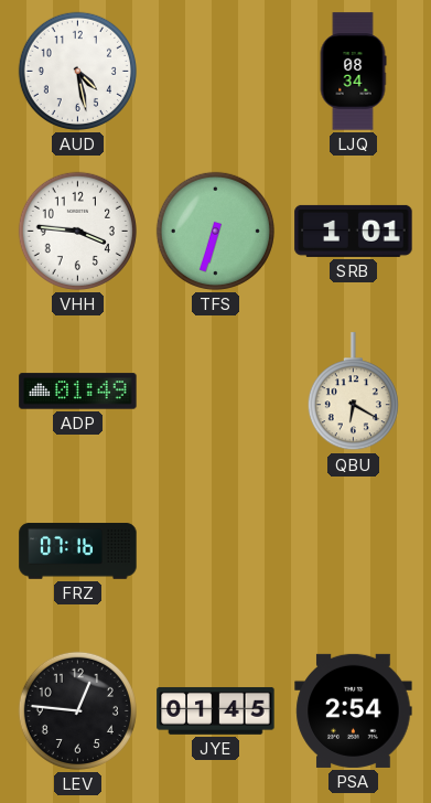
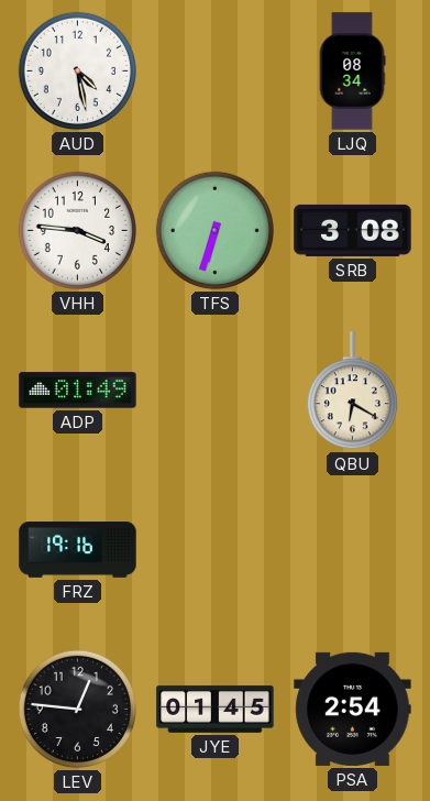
SRB: 1:01 -> 3:08
FRZ: 07:16 -> 19:16
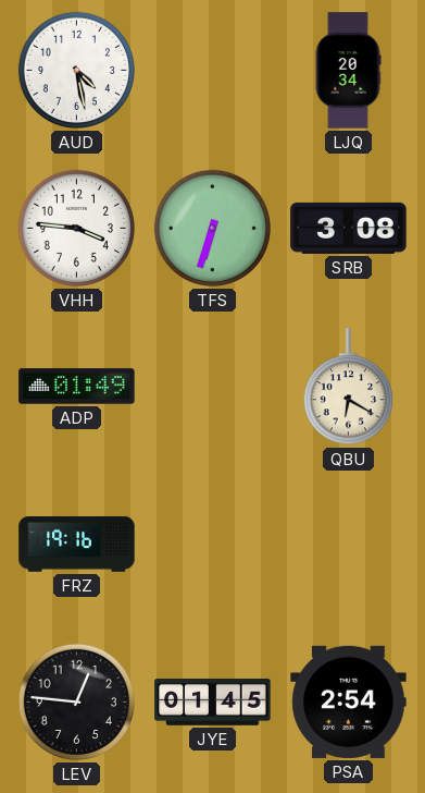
LJQ: 08:34 -> 20:34
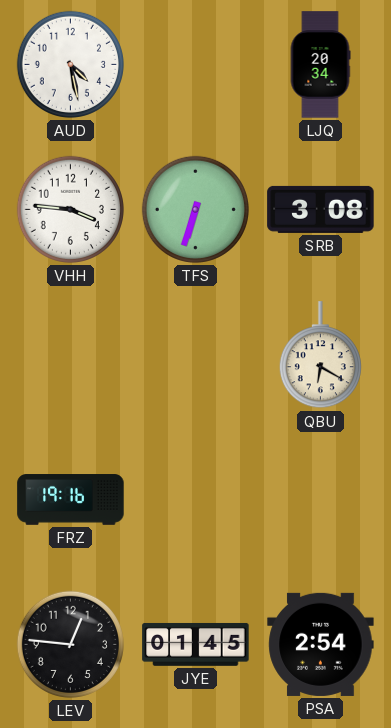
ADP: 01:49 -> none
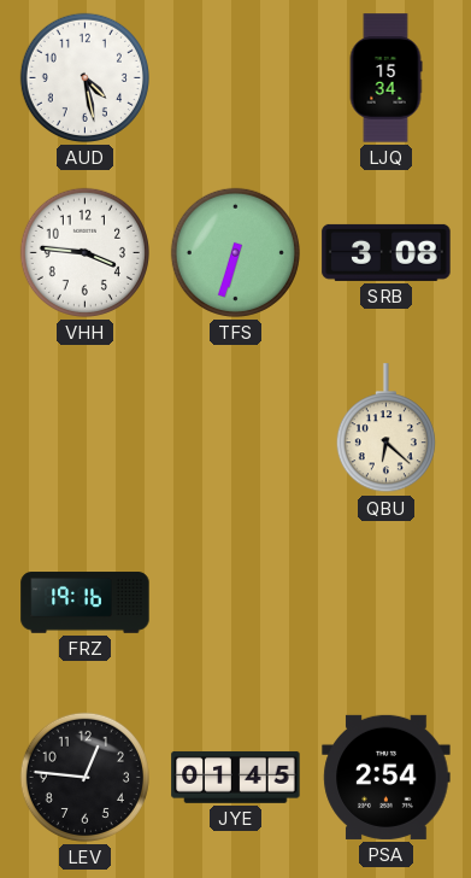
LJQ: 20:34 -> 15:34
QBU: 6:20 -> 6:22
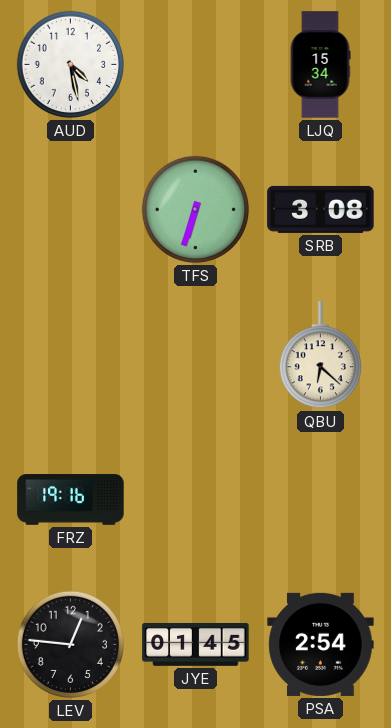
VHH: 3:46 -> none
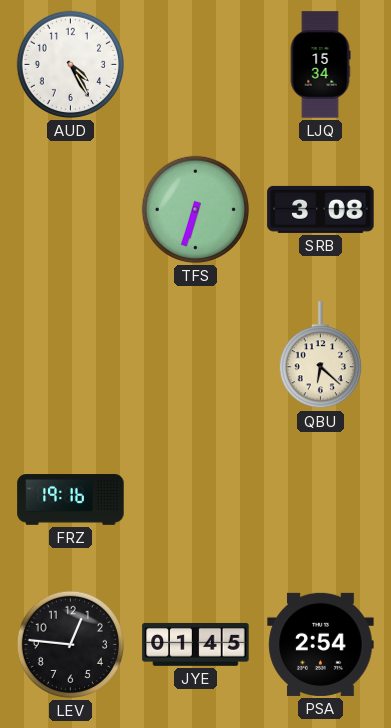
AUD: 4:28 -> 4:25
